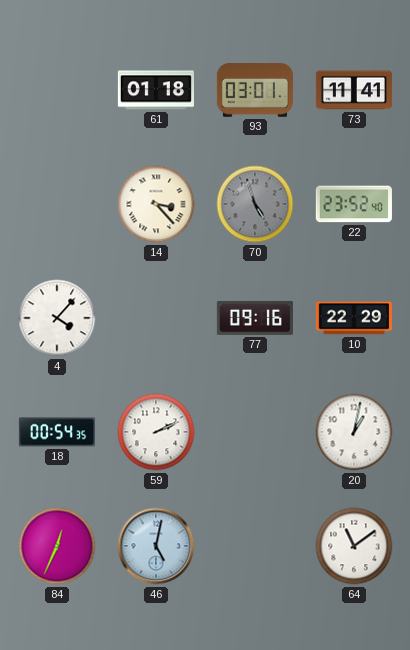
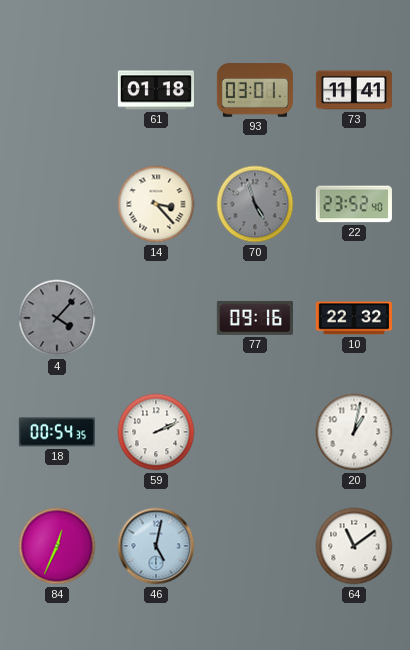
4 dial: white -> grey
10: 22:29 -> 22:32
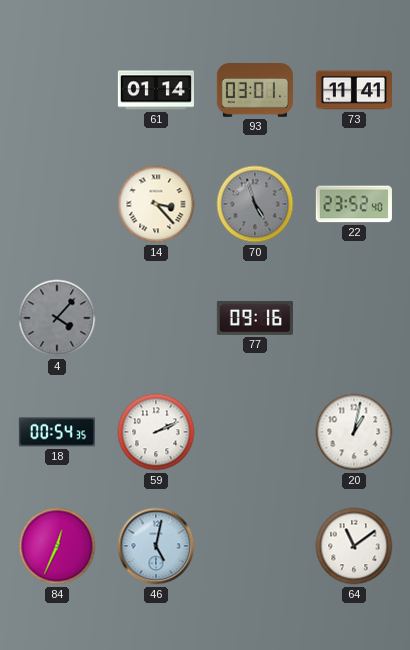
61: 01:18 -> 01:14
10: 22:32 -> none
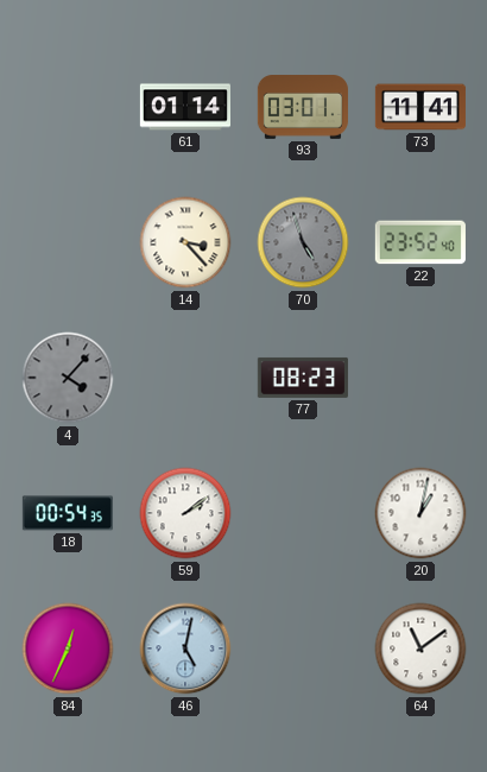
77: 09:16 -> 08:23
59: 2:11 -> 2:09
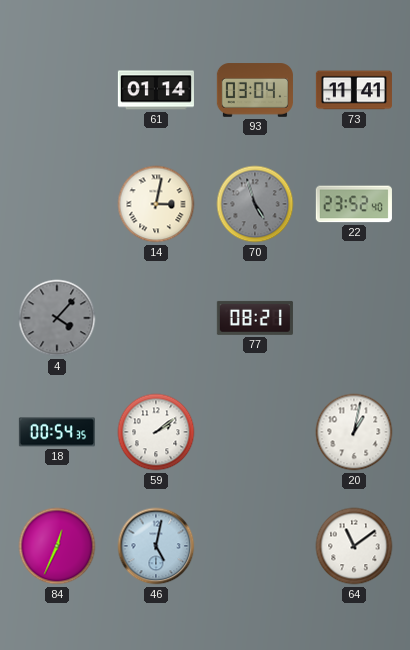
93: 03:01 -> 03:04
14: 3:23 -> 3:02
77: 08:23 -> 08:21
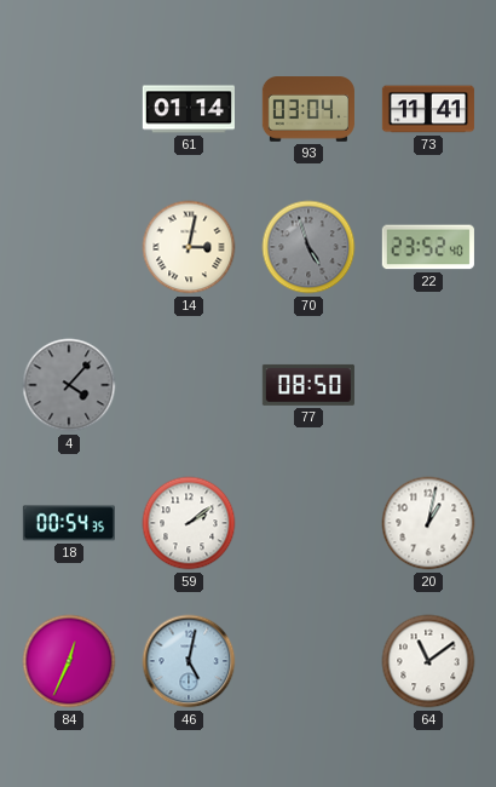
77: 08:21 -> 08:50
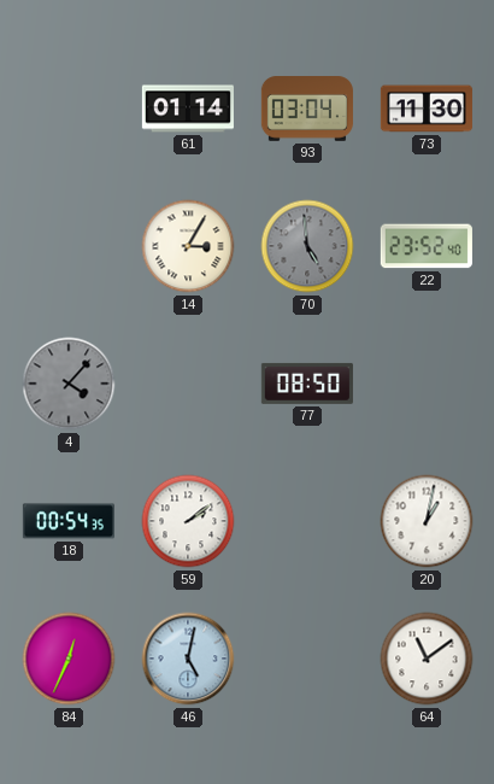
73: 11:41 -> 11:30
14: 3:02 -> 3:05
70: 4:57 -> 4:59
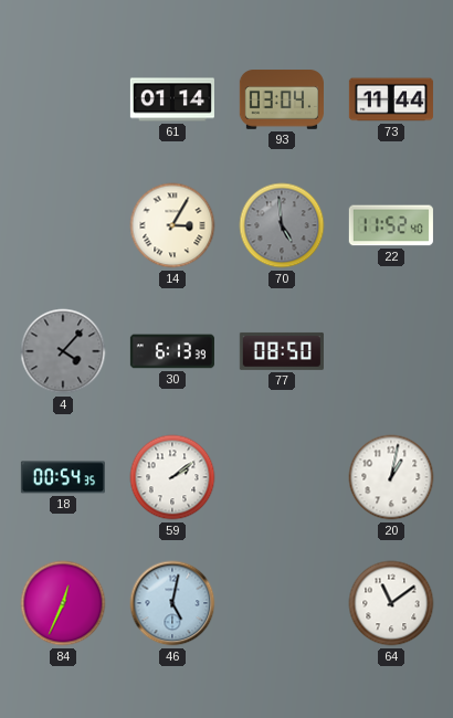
73: 11:30 -> 11:44
22: 23:52 -> 11:52
30: none -> 6:13
